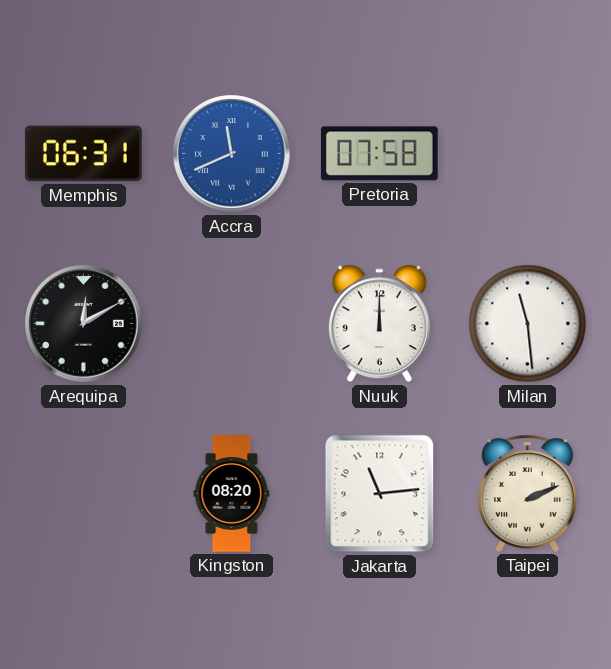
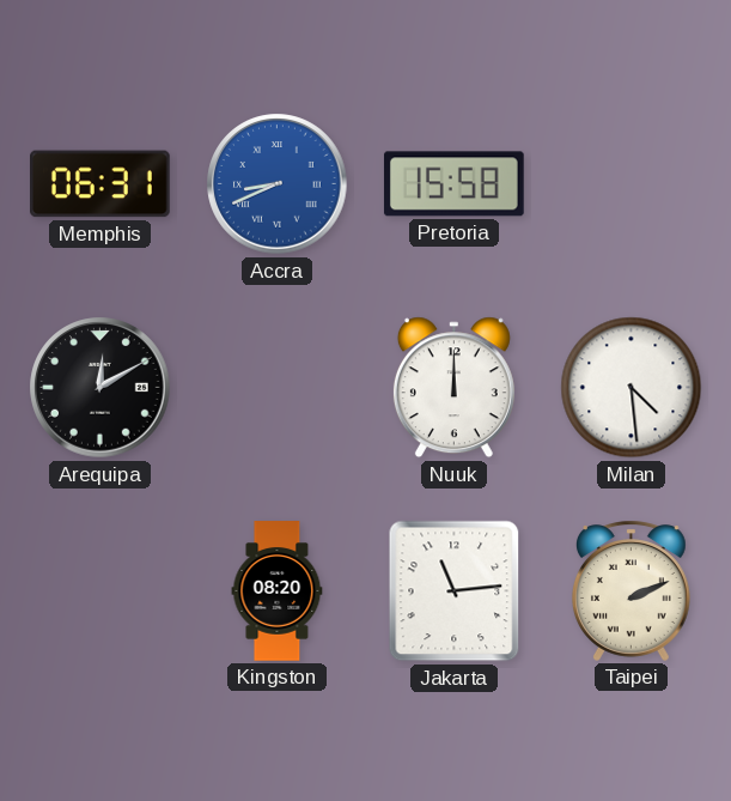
Accra: 11:41 -> 8:41
Pretoria: 07:58 -> 15:58
Milan: 11:29 -> 4:29
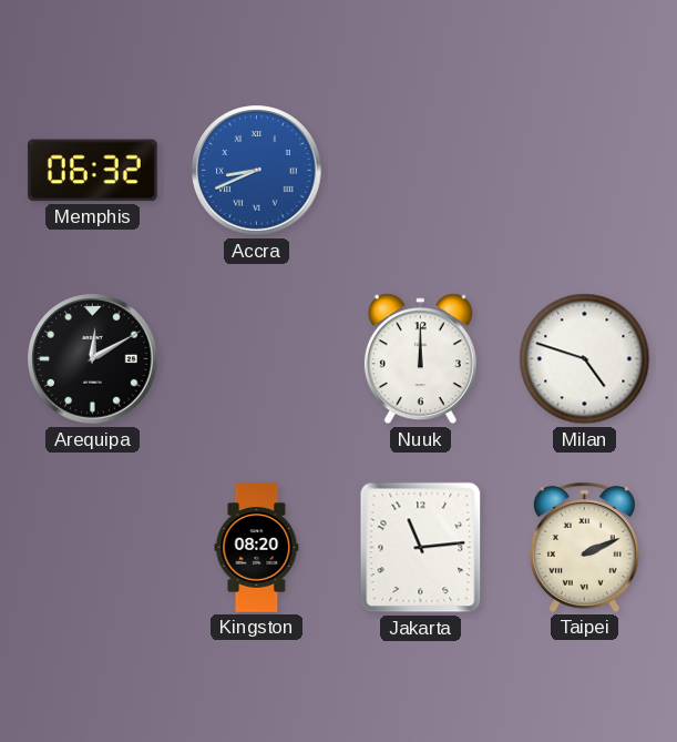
Memphis: 06:31 -> 06:32
Pretoria: 15:58 -> none
Milan: 4:29 -> 4:48
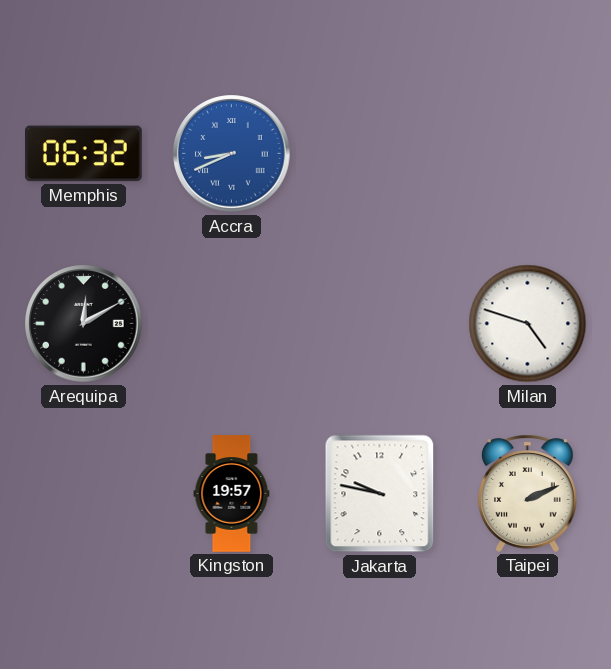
Nuuk: 12:00 -> none
Kingston: 08:20 -> 19:57
Jakarta: 11:14 -> 9:47
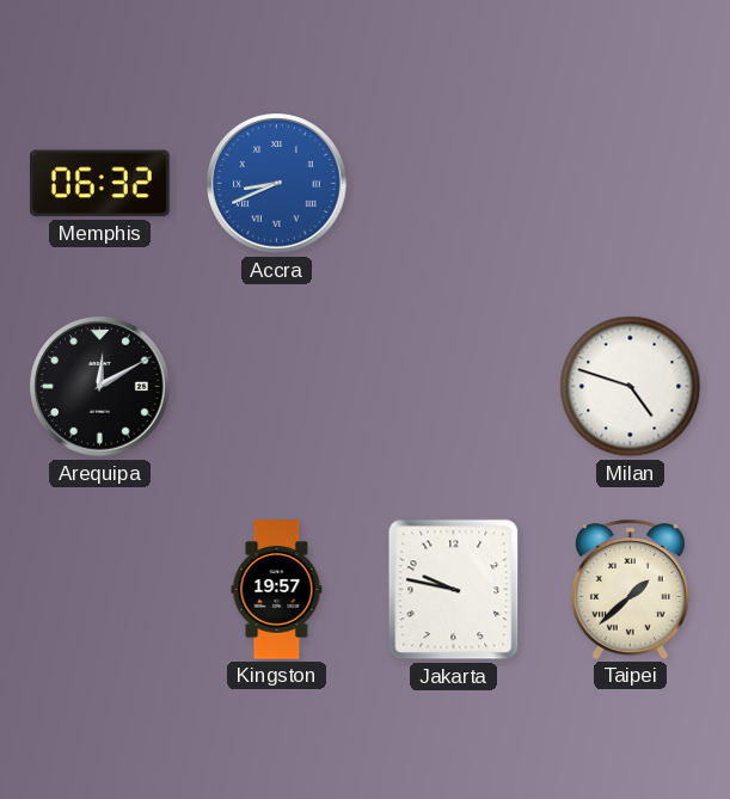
Taipei: 2:11 -> 1:38
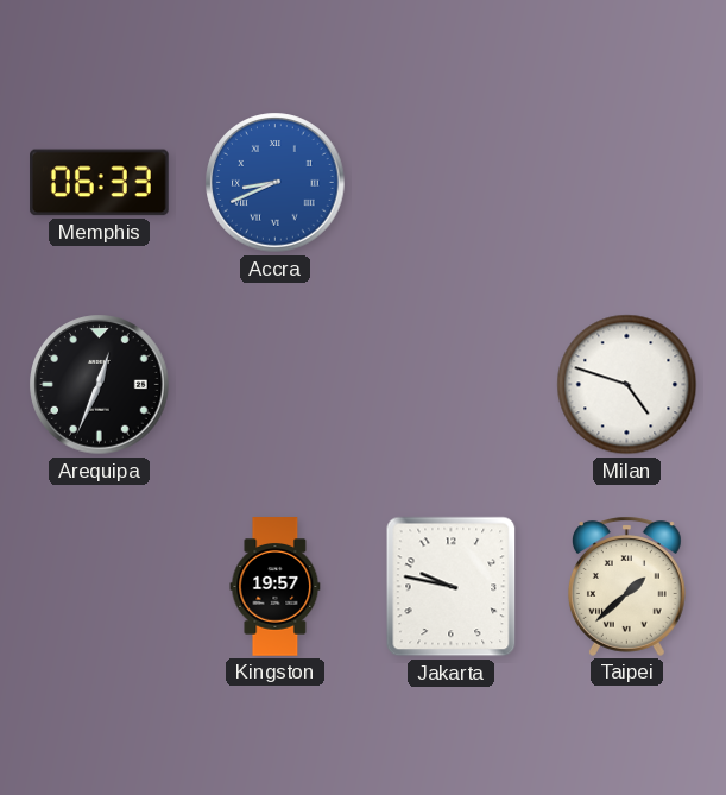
Memphis: 06:32 -> 06:33
Arequipa: 12:10 -> 12:34
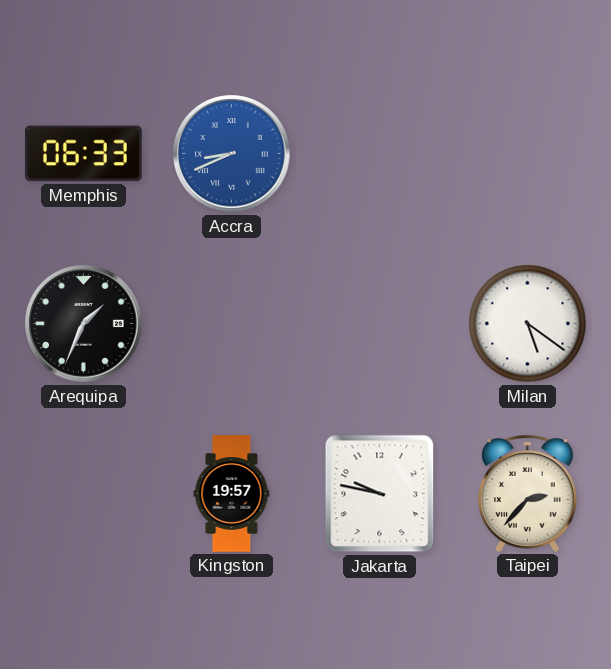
Arequipa: 12:34 -> 1:34
Milan: 4:48 -> 5:21
Taipei: 1:38 -> 2:37
